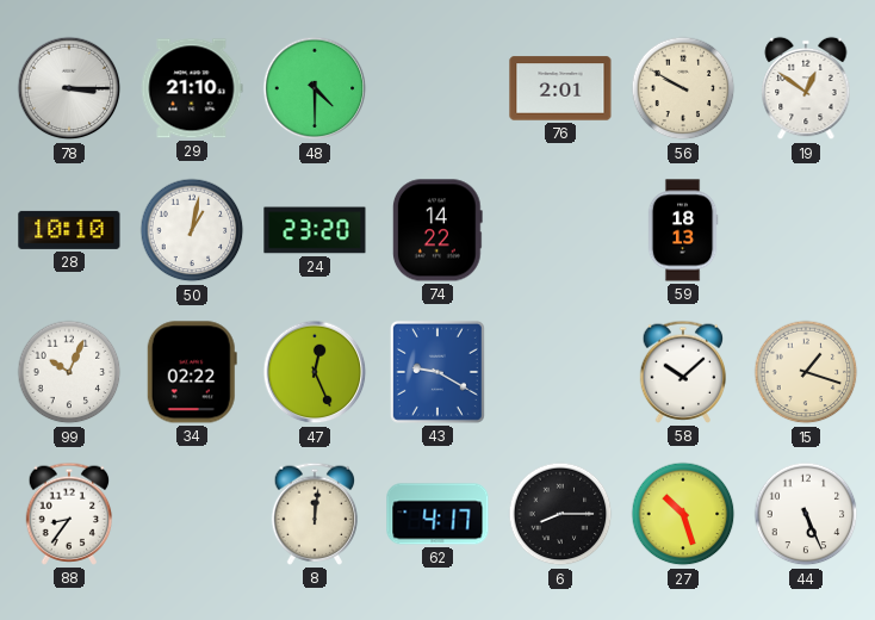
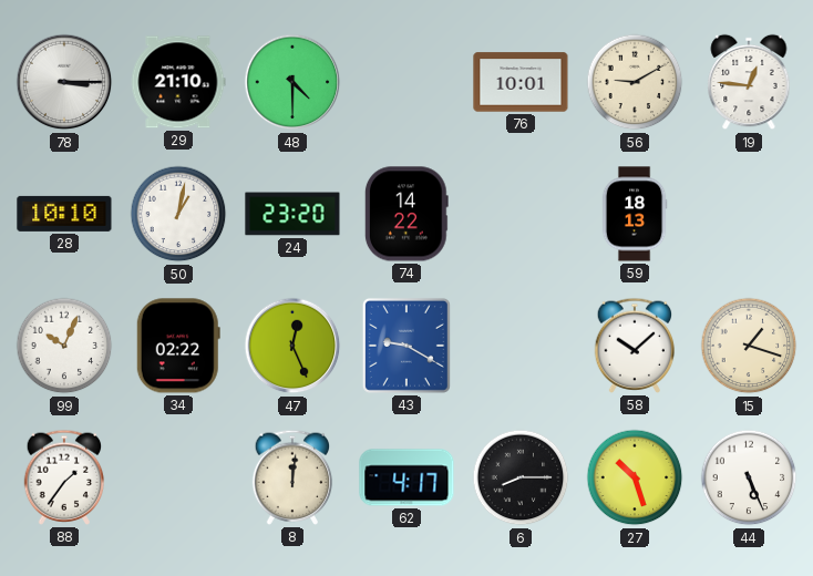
76: 2:01 -> 10:01
56: 9:50 -> 9:10
19: 12:51 -> 12:46
88: 8:36 -> 1:36
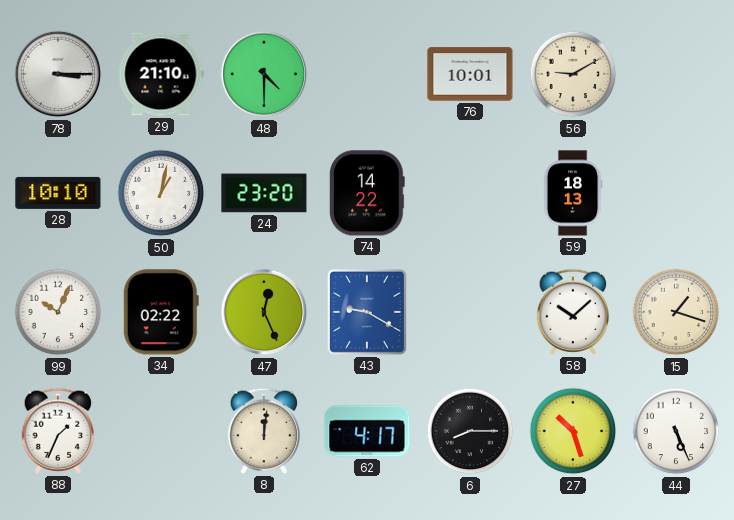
19: 12:46 -> none
88: 1:36 -> 1:34
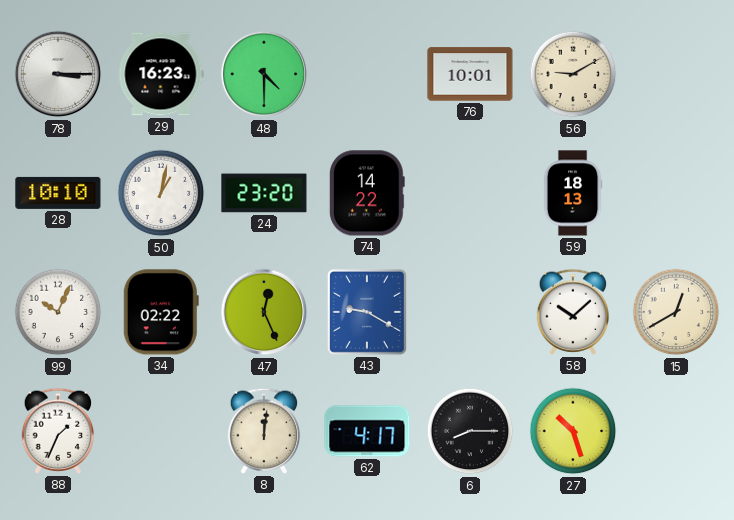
29: 21:10 -> 16:23
15: 1:18 -> 12:40
44: 5:26 -> none
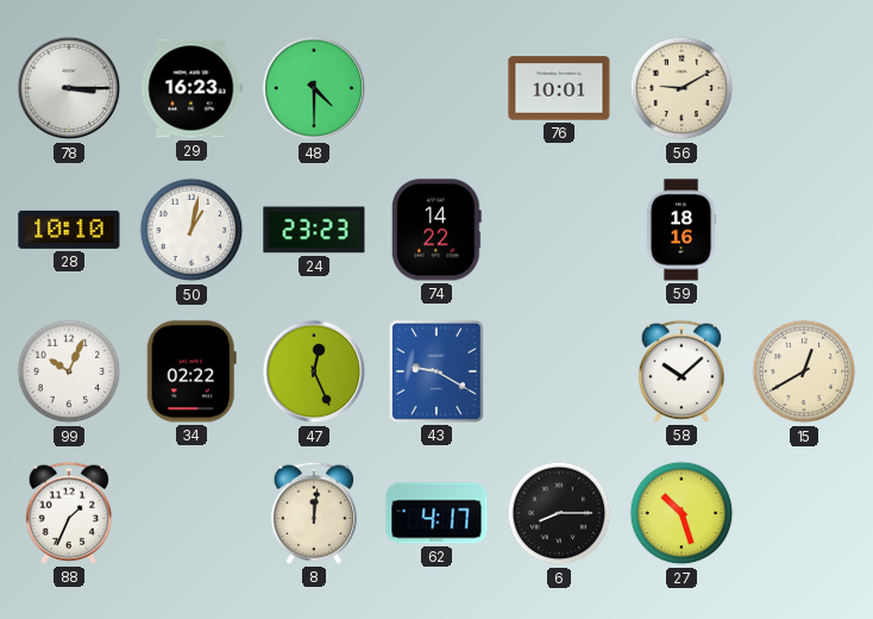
24: 23:20 -> 23:23
59: 18:13 -> 18:16
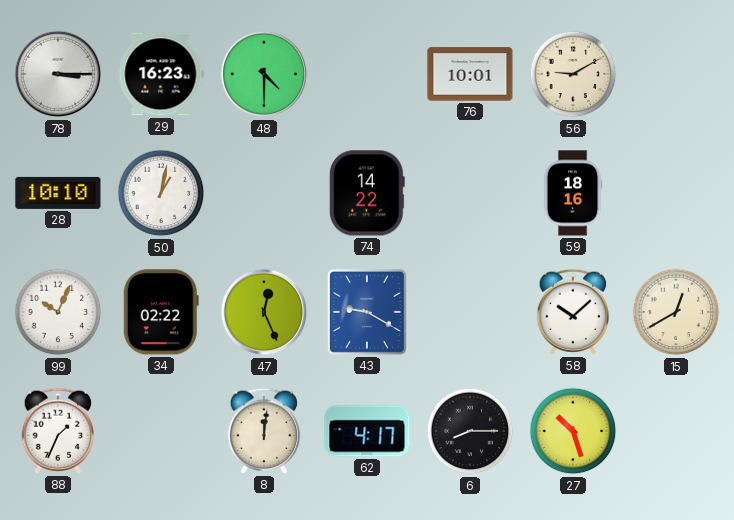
24: 23:23 -> none
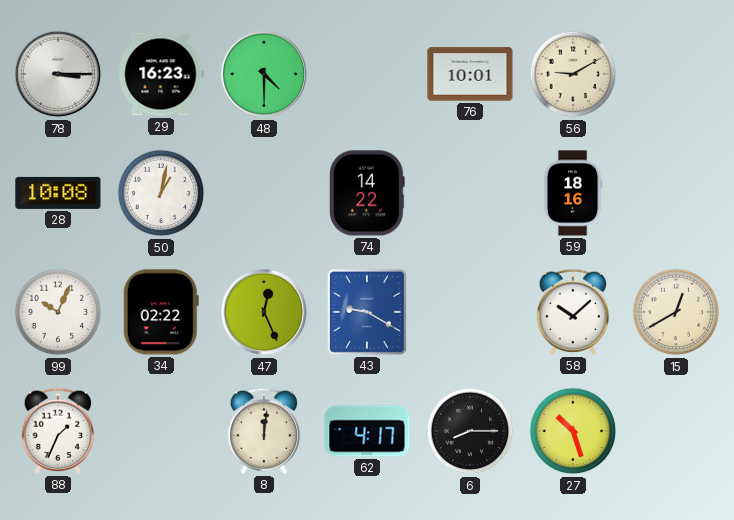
28: 10:10 -> 10:08
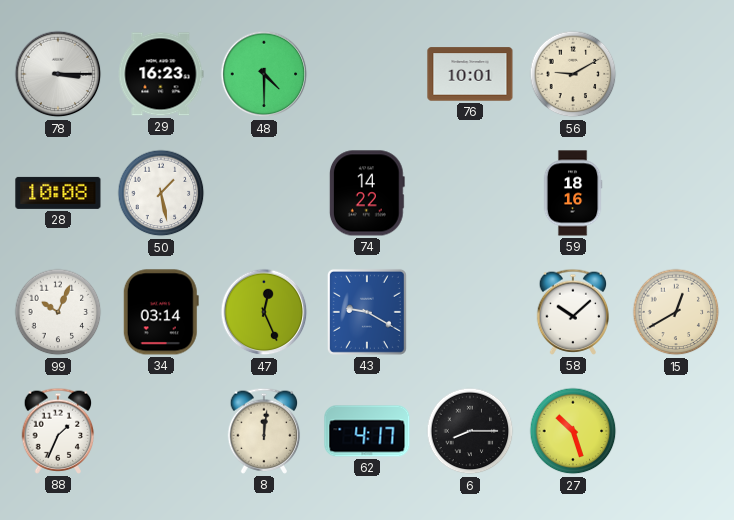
50: 1:02 -> 1:28
34: 02:22 -> 03:14
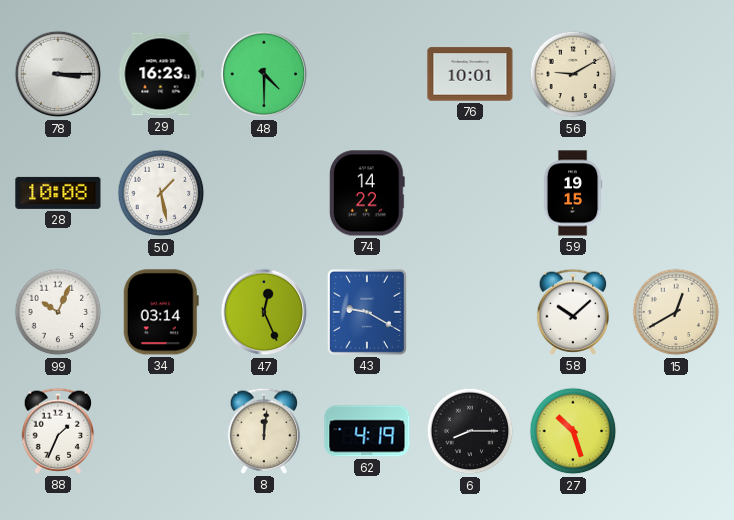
59: 18:16 -> 19:15
62: 4:17 -> 4:19
